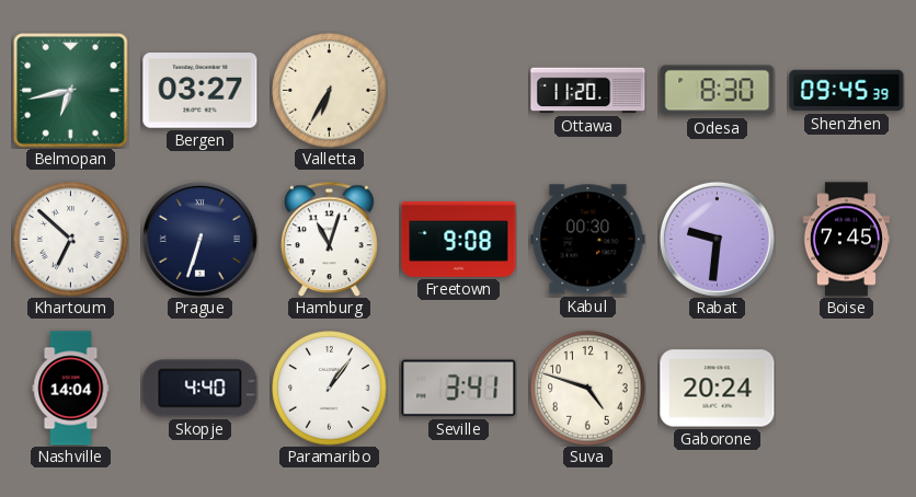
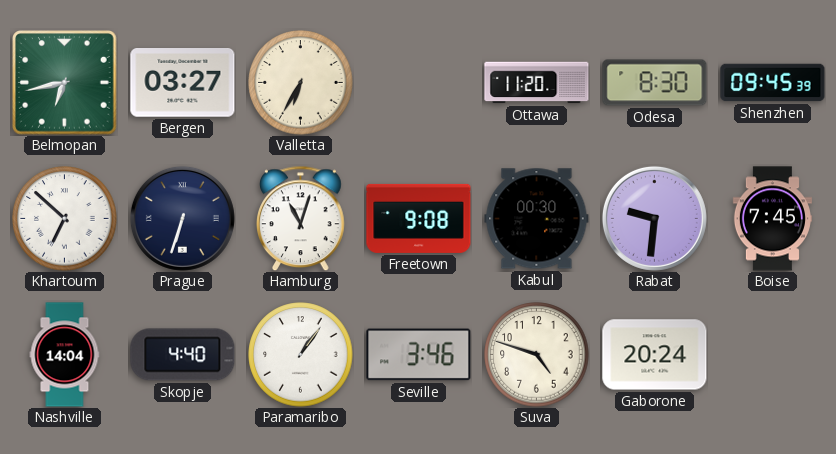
Seville: 3:41 -> 3:46
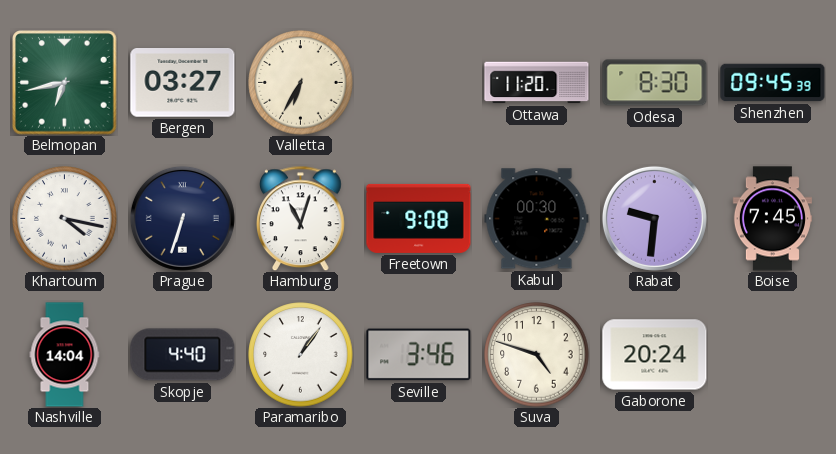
Khartoum: 6:52 -> 4:17
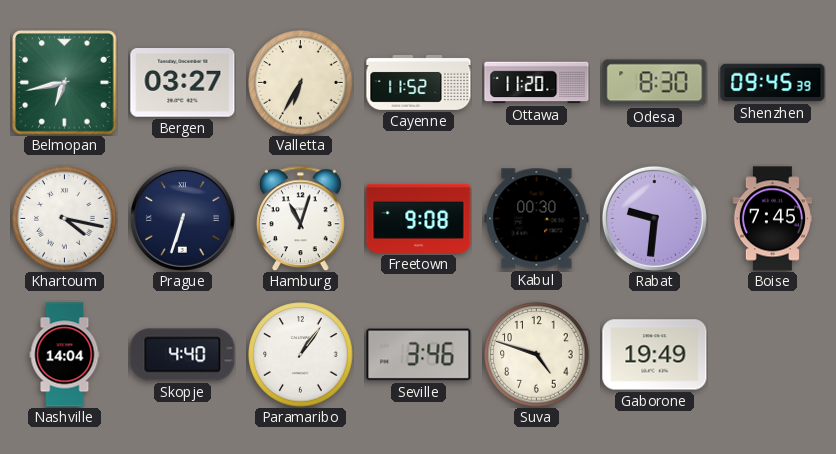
Cayenne: none -> 11:52
Gaborone: 20:24 -> 19:49
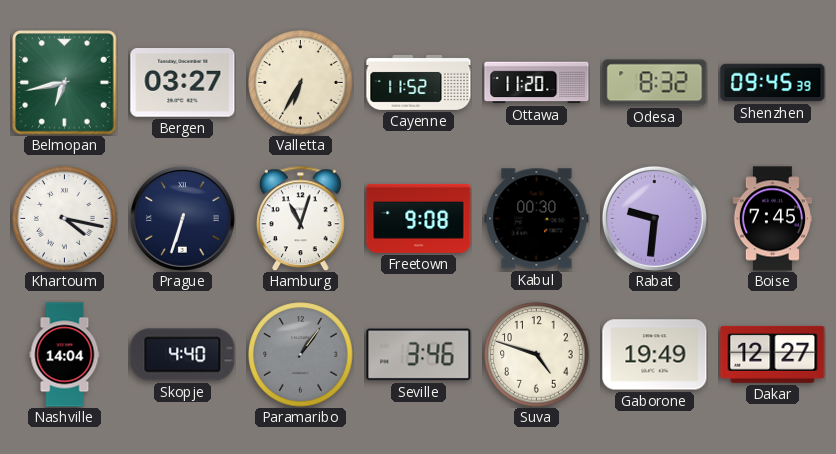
Odesa: 8:30 -> 8:32
Paramaribo dial: white -> grey
Dakar: none -> 12:27
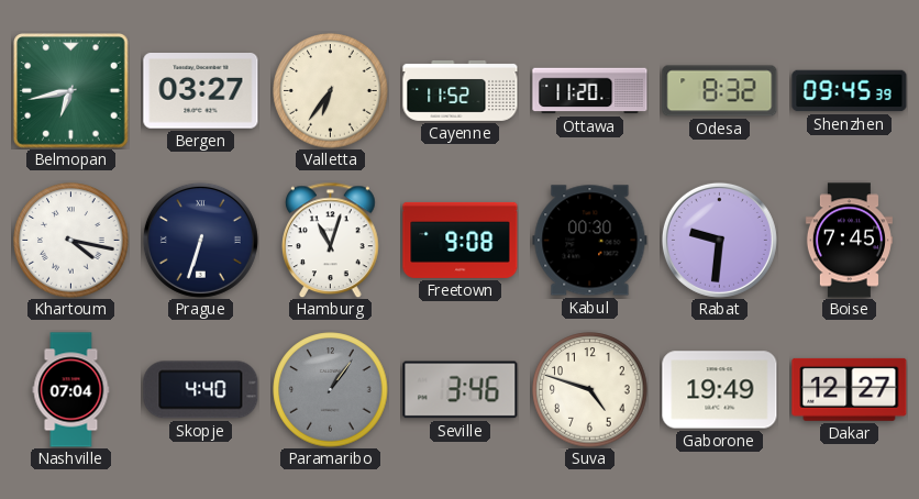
Valletta: 6:35 -> 6:36
Nashville: 14:04 -> 07:04
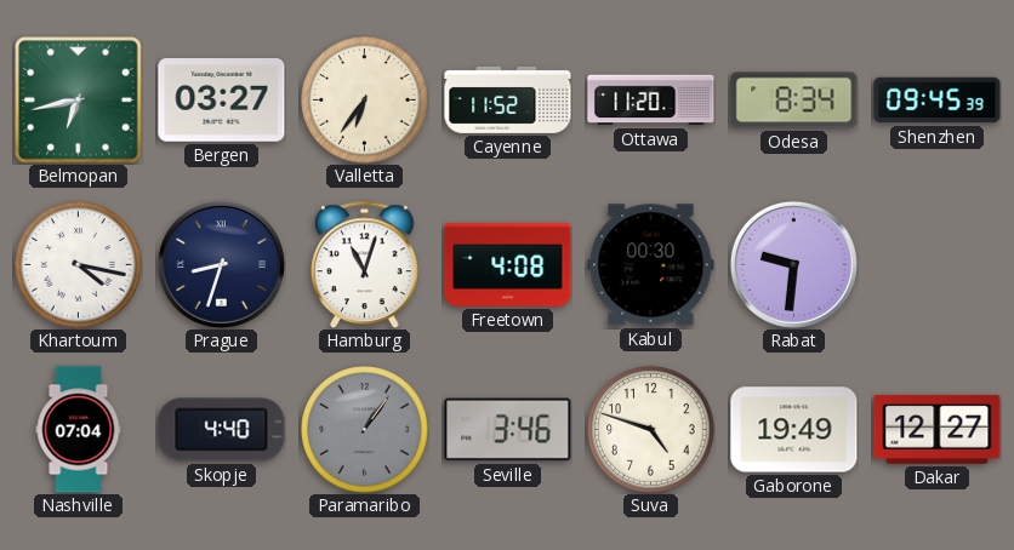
Odesa: 8:32 -> 8:34
Prague: 6:33 -> 8:33
Freetown: 9:08 -> 4:08
Boise: 7:45 -> none
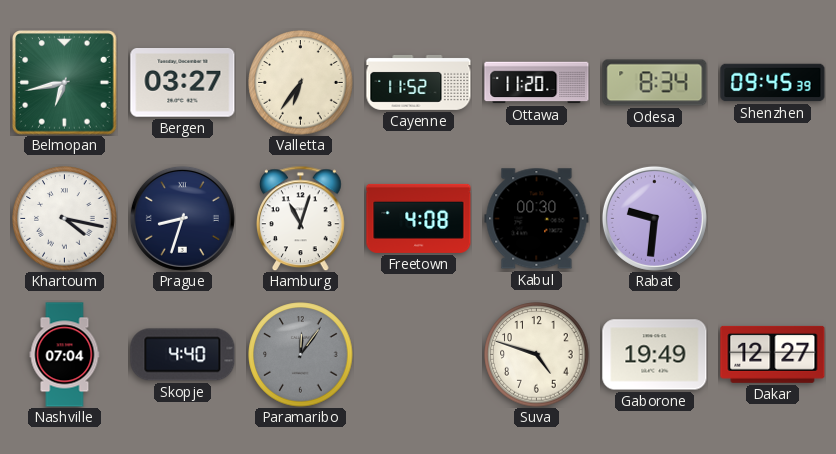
Paramaribo: 1:06 -> 12:06
Seville: 3:46 -> none
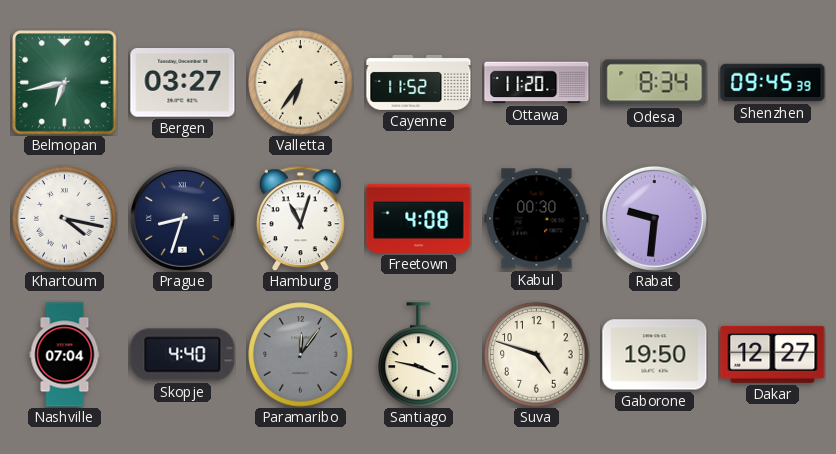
Santiago: none -> 3:47
Gaborone: 19:49 -> 19:50
